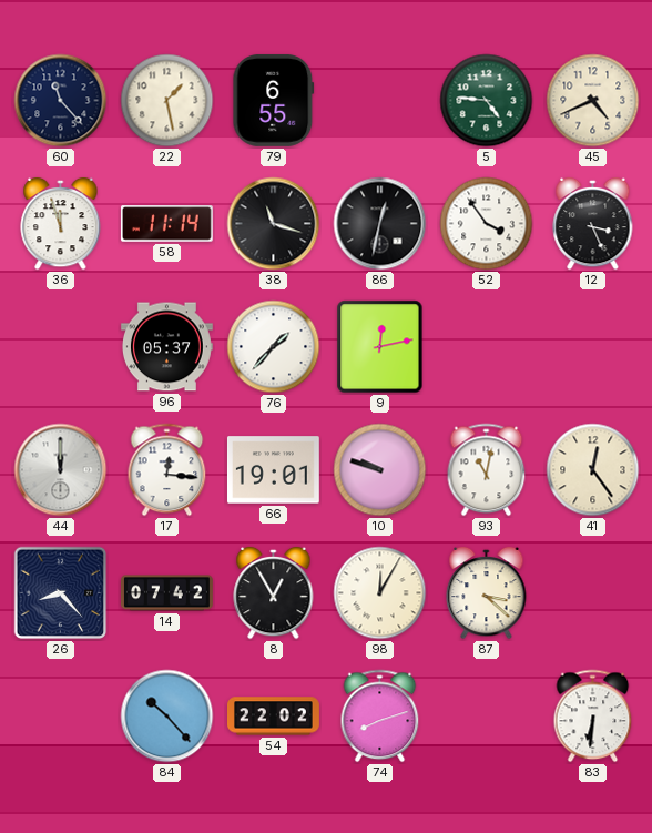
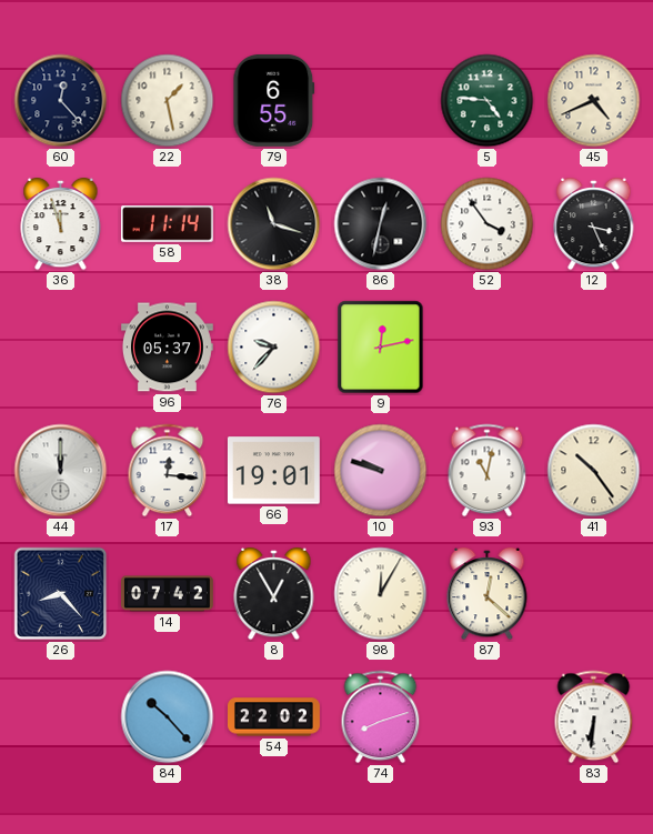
60: 11:23 -> 12:23
76: 1:37 -> 9:37
41: 12:24 -> 10:24
87: 3:22 -> 12:22
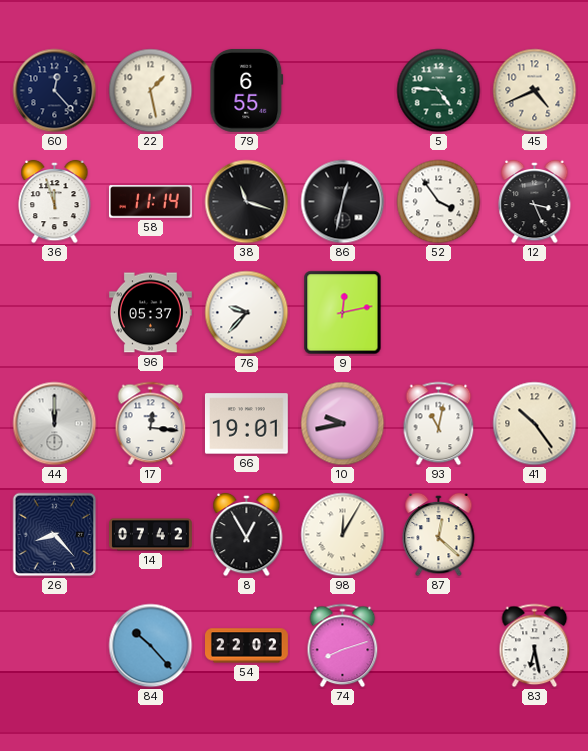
10: 9:48 -> 9:43
83: 6:31 -> 6:28
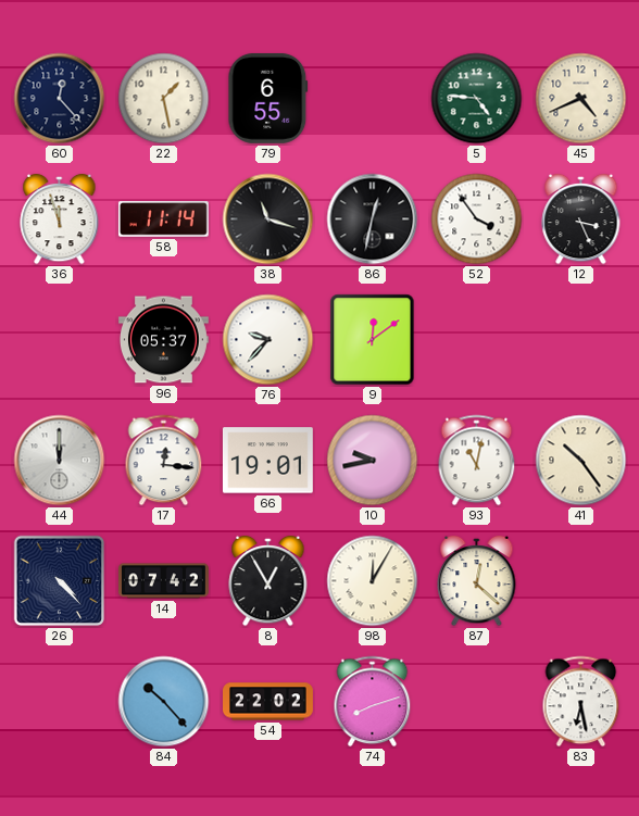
9: 12:13 -> 12:09
26: 8:23 -> 4:23
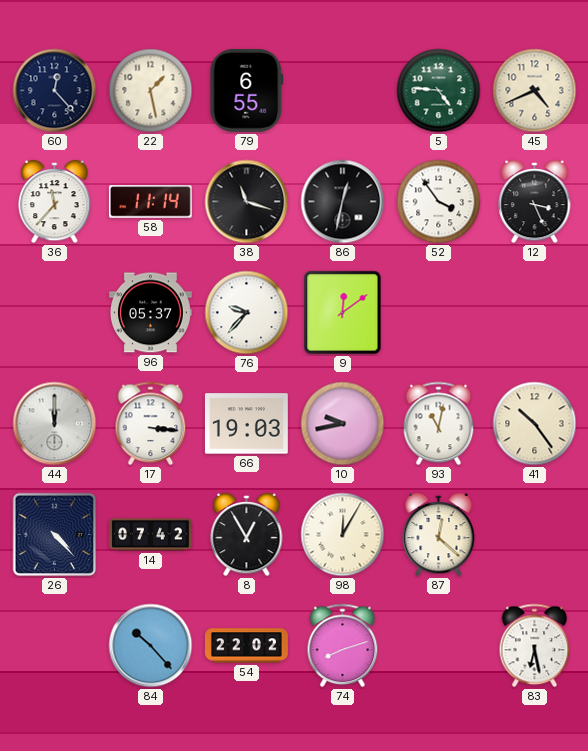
36: 11:57 -> 11:37
17: 12:16 -> 3:16
66: 19:01 -> 19:03
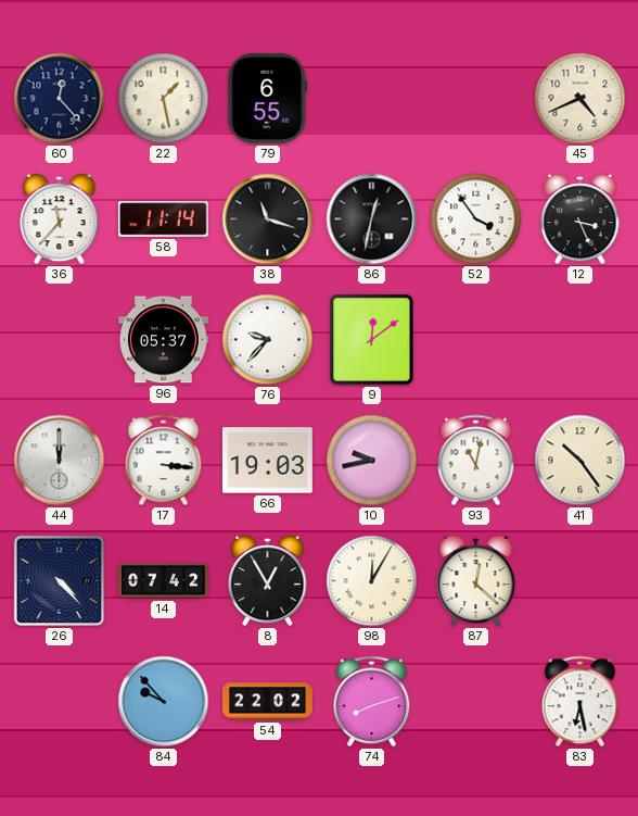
5: 4:46 -> none
84: 10:23 -> 9:53
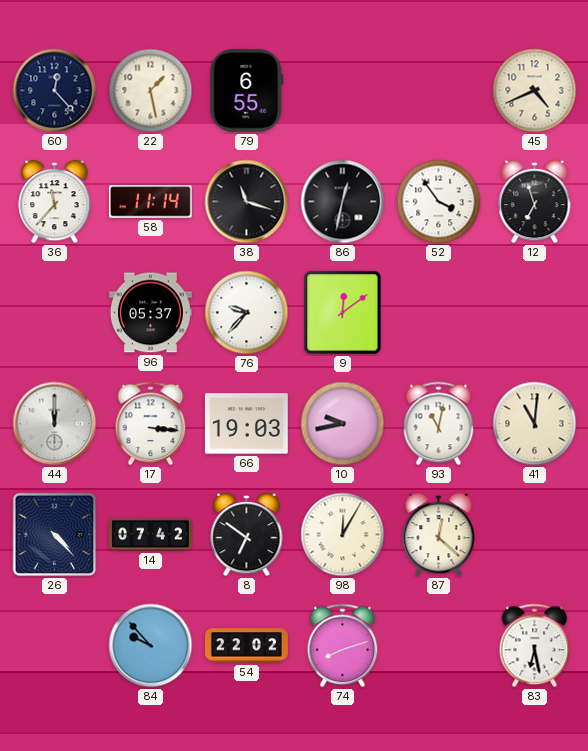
12: 3:26 -> 6:57
41: 10:24 -> 11:01
8: 12:55 -> 6:51
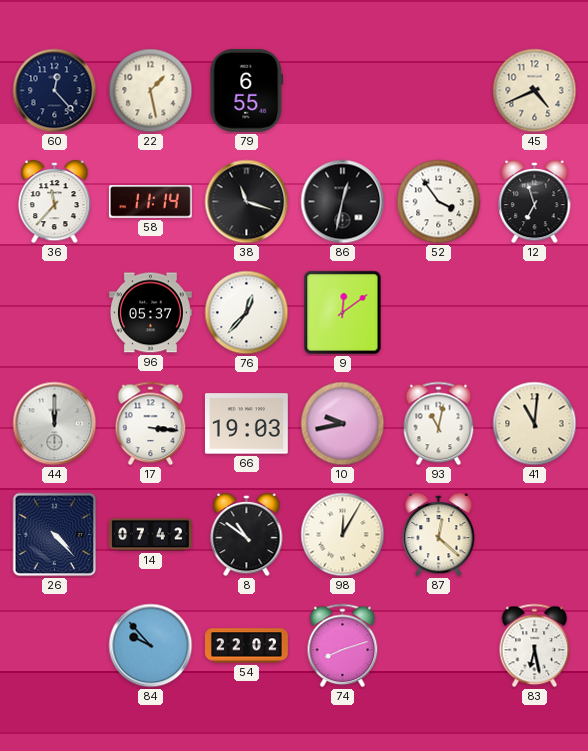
76: 9:37 -> 12:37
8: 6:51 -> 10:51
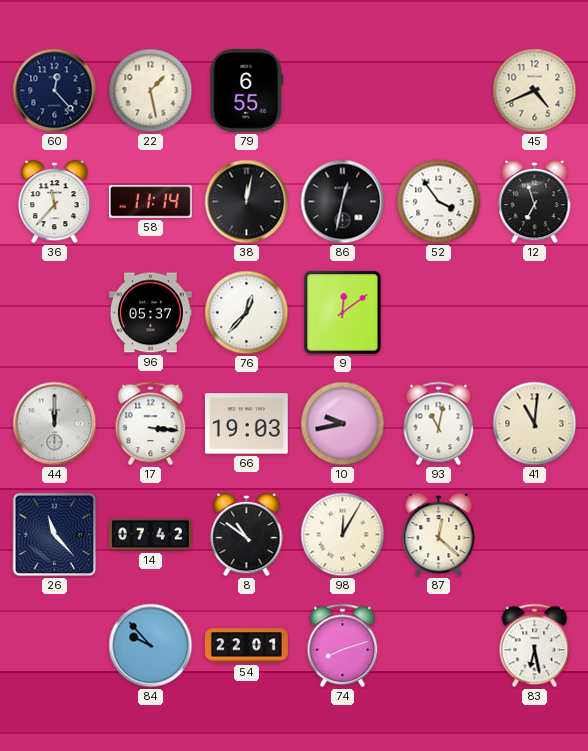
38: 11:18 -> 12:02
26: 4:23 -> 11:23
54: 22:02 -> 22:01
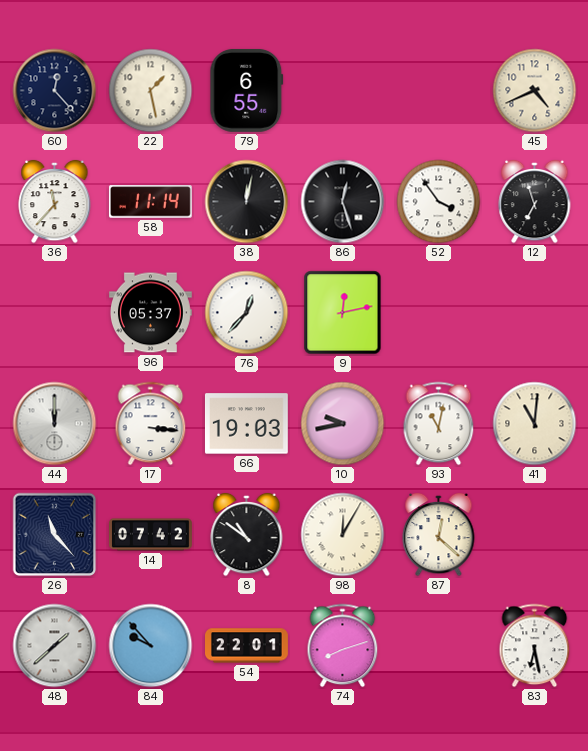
86: 12:32 -> 12:27
9: 12:09 -> 12:13
48: none -> 1:38
